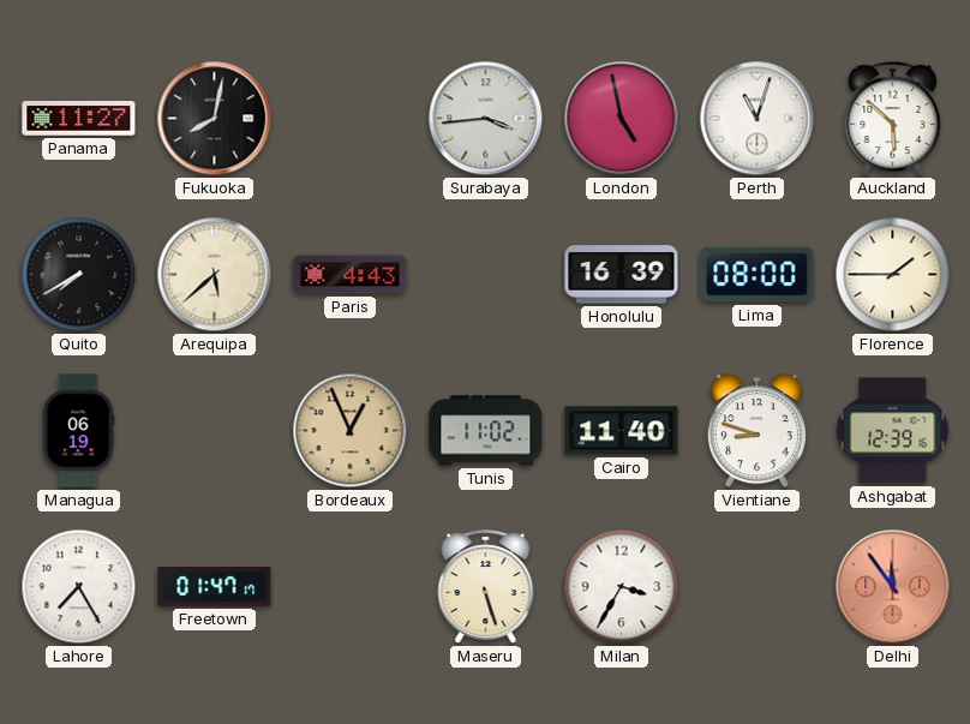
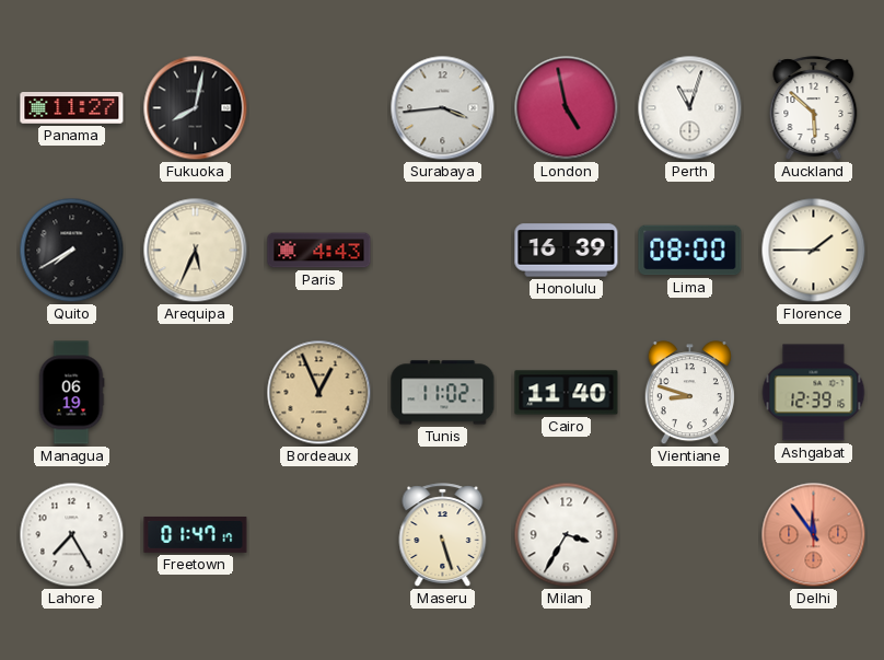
Arequipa: 5:38 -> 5:34
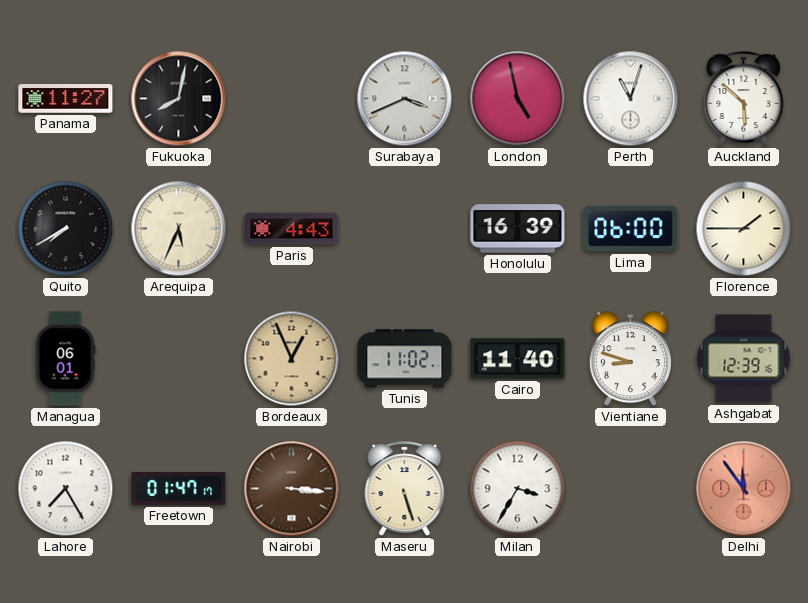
Surabaya: 3:44 -> 3:41
Lima: 08:00 -> 06:00
Managua: 06:19 -> 06:01
Nairobi: none -> 3:16
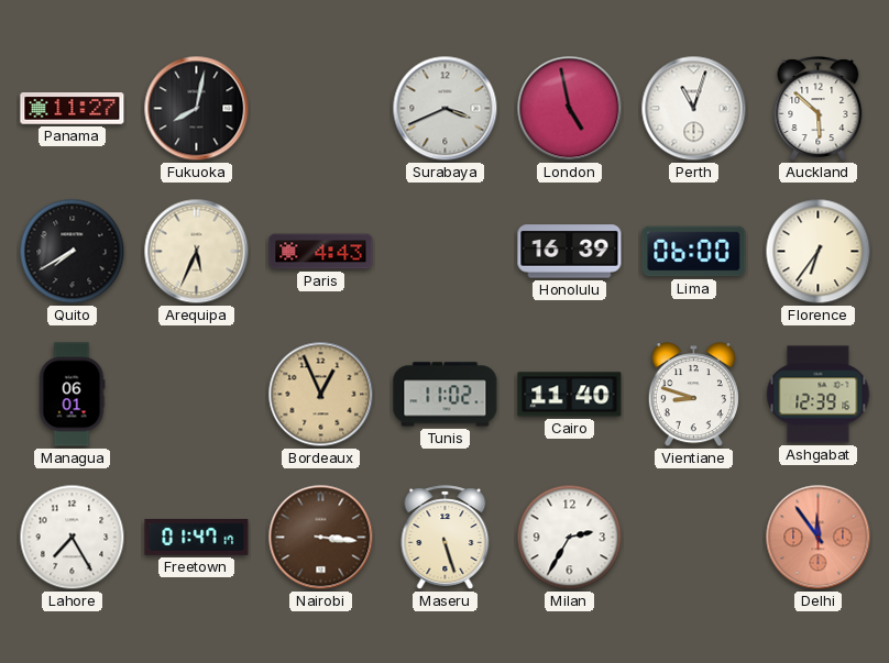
Florence: 1:45 -> 6:36
Milan: 3:35 -> 2:35
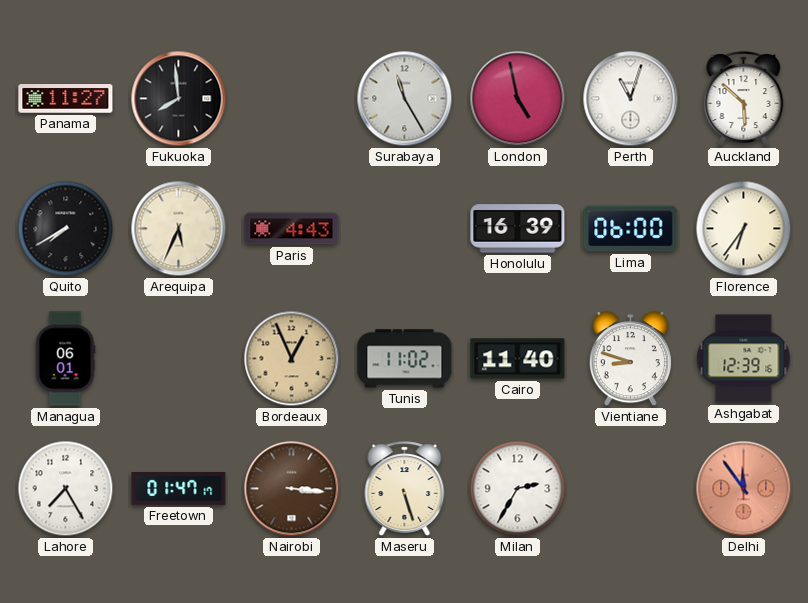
Fukuoka: 8:02 -> 7:59
Surabaya: 3:41 -> 11:25
